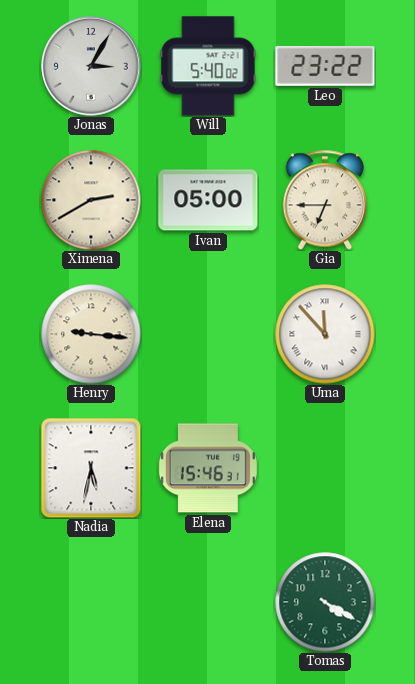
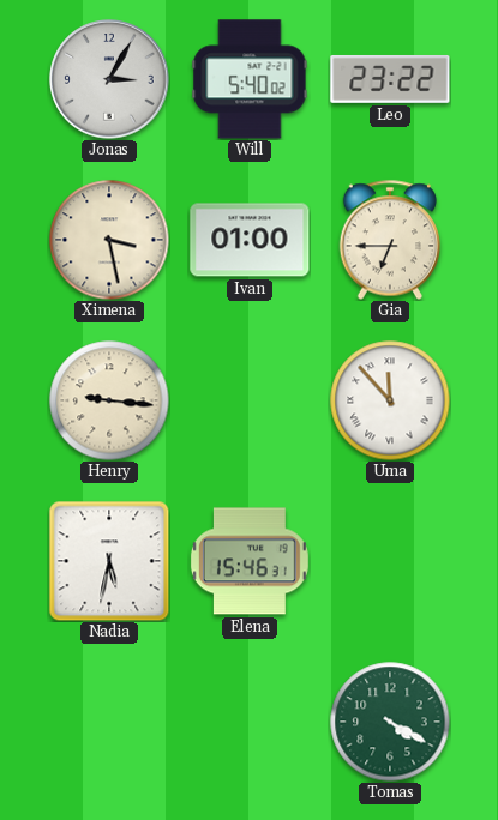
Ximena: 2:40 -> 3:28
Ivan: 05:00 -> 01:00
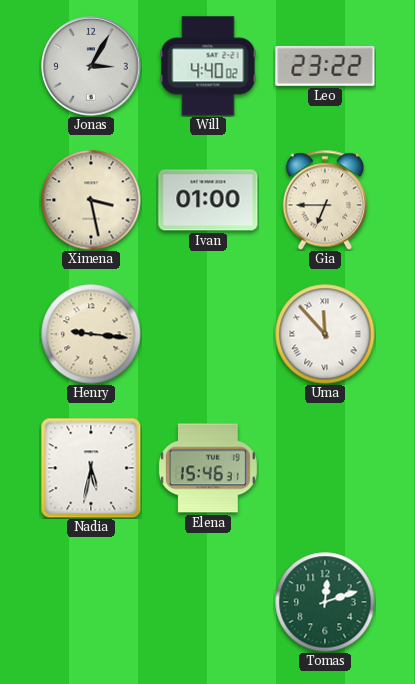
Will: 5:40 -> 4:40
Tomas: 4:20 -> 12:12
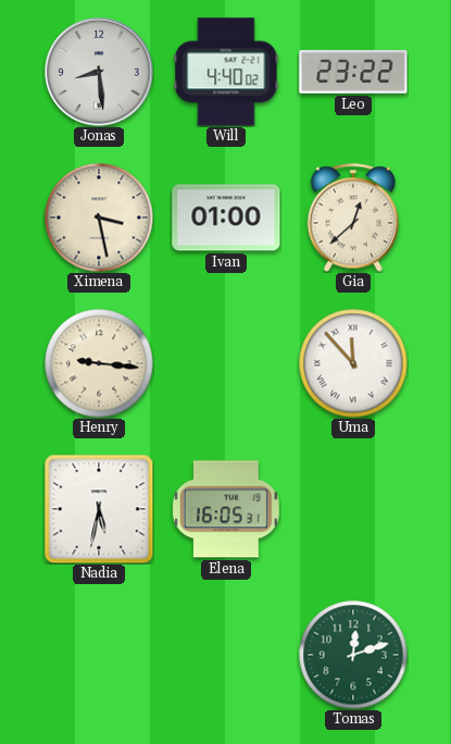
Jonas: 3:05 -> 8:29
Gia: 6:45 -> 12:38
Elena: 15:46 -> 16:05
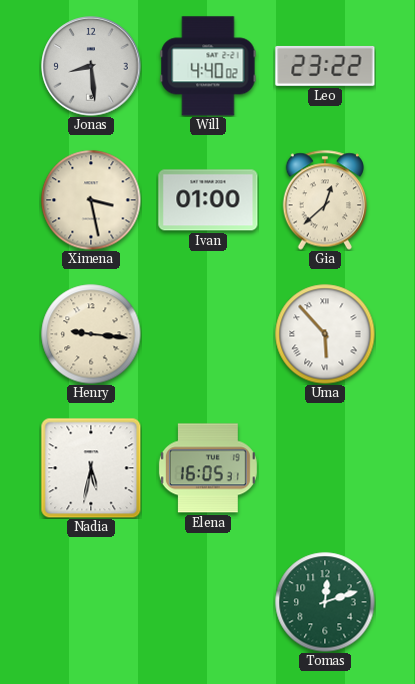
Uma: 11:53 -> 5:53
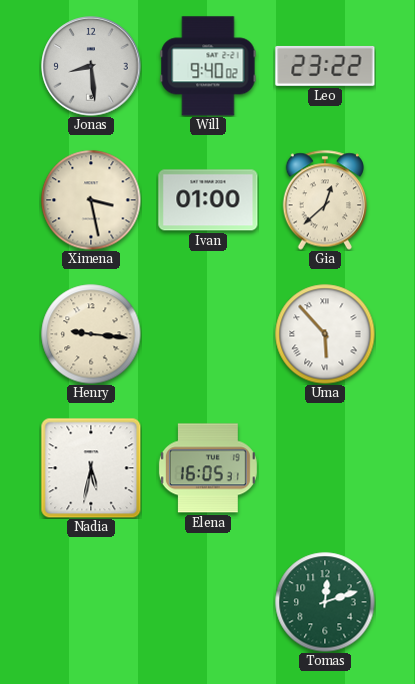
Will: 4:40 -> 9:40
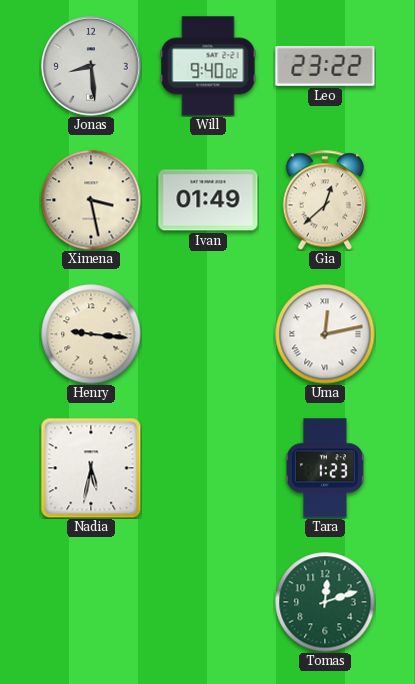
Ivan: 01:00 -> 01:49
Uma: 5:53 -> 12:13
Elena: 16:05 -> none
Tara: none -> 1:23
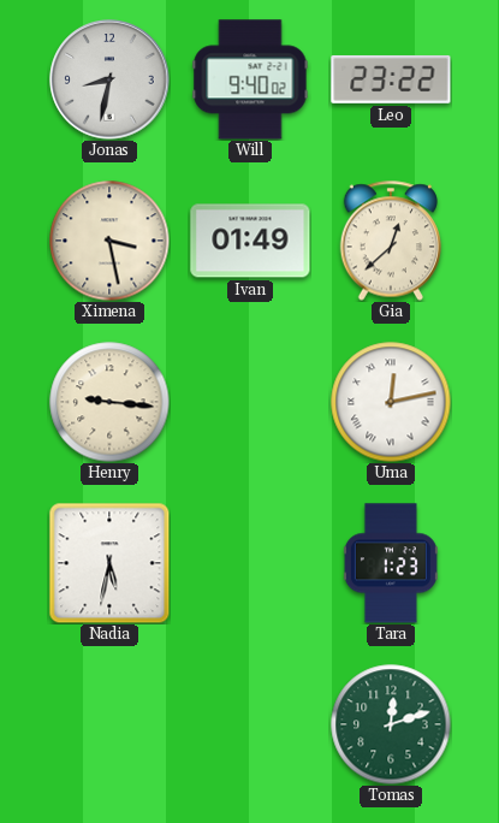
Jonas: 8:29 -> 8:32
